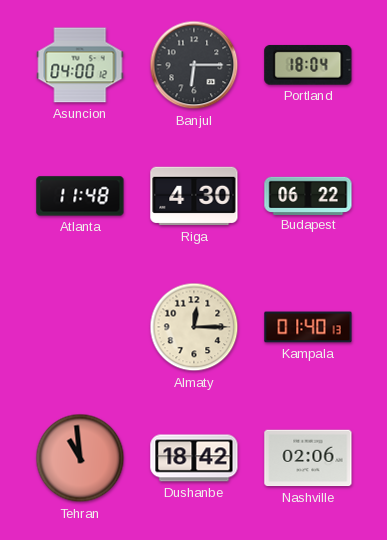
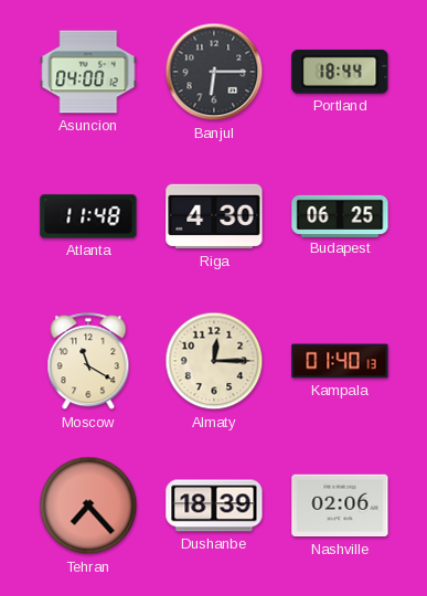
Portland: 18:04 -> 18:44
Budapest: 06:22 -> 06:25
Moscow: none -> 11:20
Tehran: 10:59 -> 7:23
Dushanbe: 18:42 -> 18:39
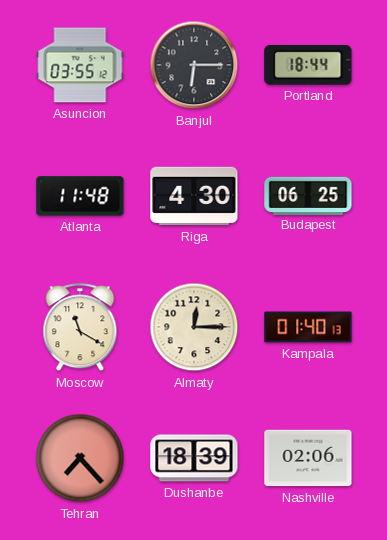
Asuncion: 04:00 -> 03:55
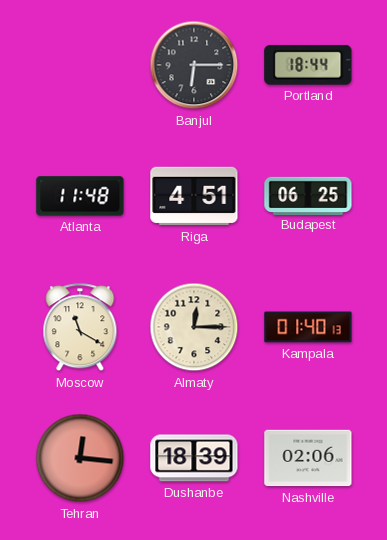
Asuncion: 03:55 -> none
Riga: 4:30 -> 4:51
Tehran: 7:23 -> 12:16
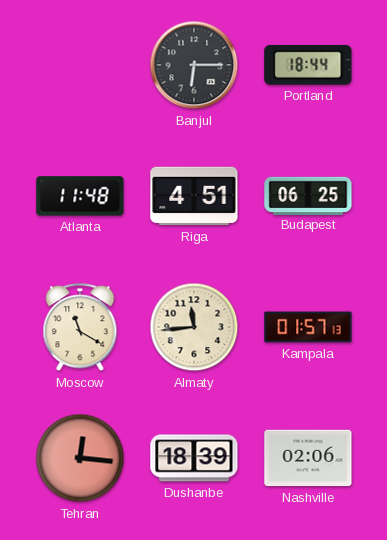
Almaty: 12:15 -> 11:44
Kampala: 01:40 -> 01:57
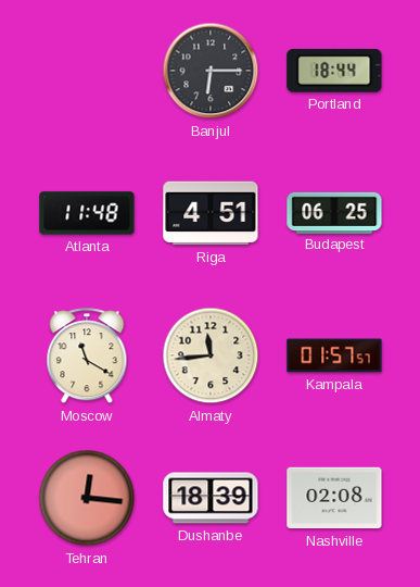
Kampala: 01:57:13 -> 01:57:57
Nashville: 02:06 -> 02:08
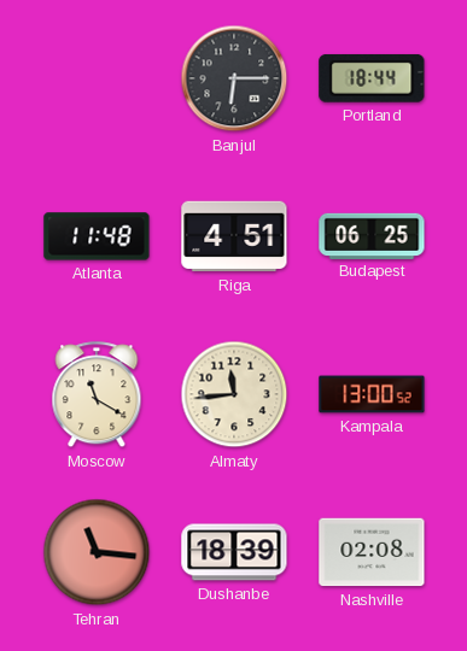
Kampala: 01:57 -> 13:00
Tehran: 12:16 -> 11:16
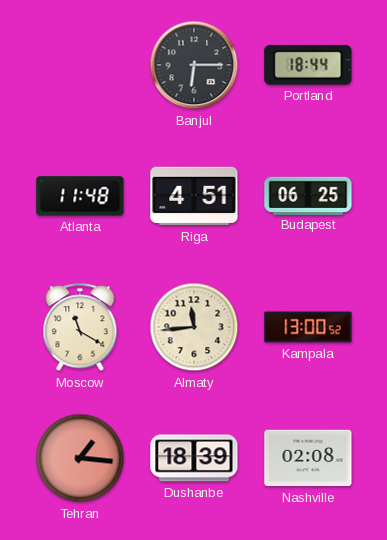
Tehran: 11:16 -> 1:16
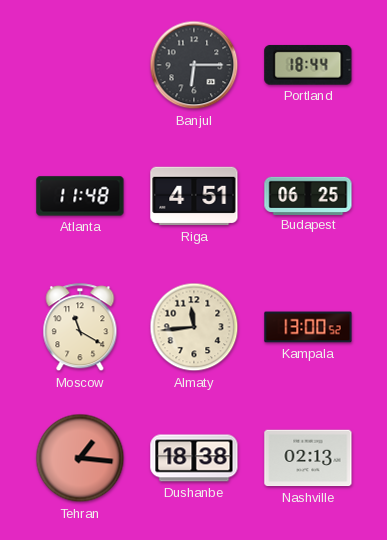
Dushanbe: 18:39 -> 18:38
Nashville: 02:08 -> 02:13
